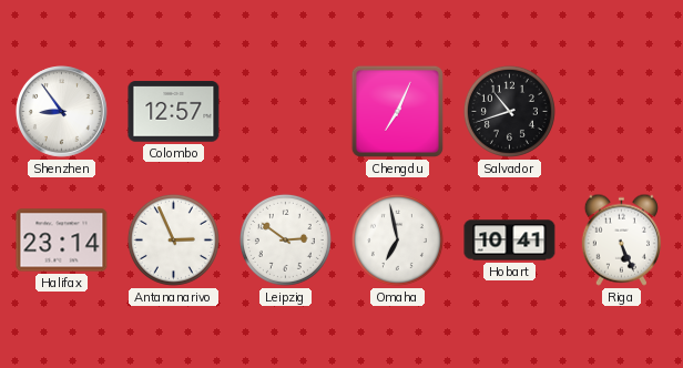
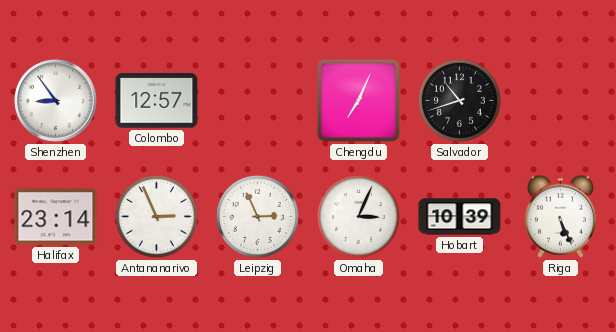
Leipzig: 2:51 -> 2:56
Omaha: 6:58 -> 3:04
Hobart: 10:41 -> 10:39
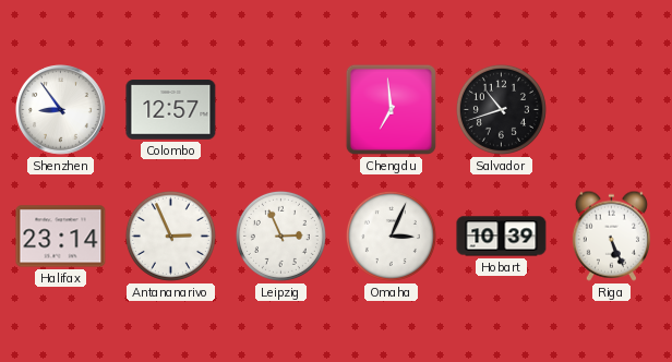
Chengdu: 7:04 -> 6:59
